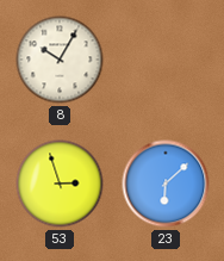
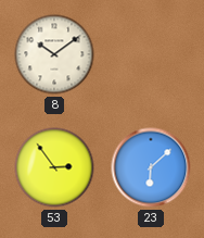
8: 10:05 -> 10:09
53: 2:57 -> 2:54
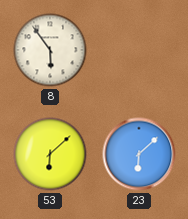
8: 10:09 -> 5:54
53: 2:54 -> 6:08
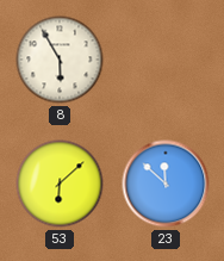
8: 5:54 -> 5:55
23: 6:08 -> 11:52
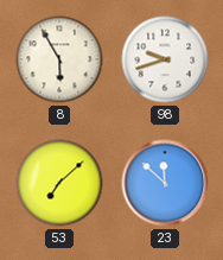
98: none -> 9:42
53: 6:08 -> 7:08
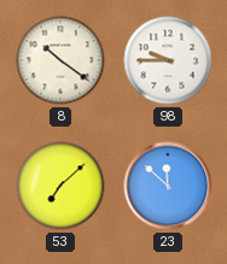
8: 5:55 -> 10:21
98: 9:42 -> 9:45
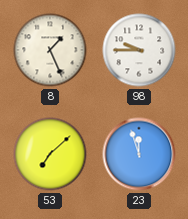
8: 10:21 -> 1:26
23: 11:52 -> 11:57
